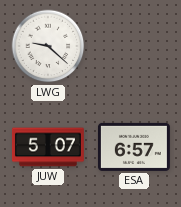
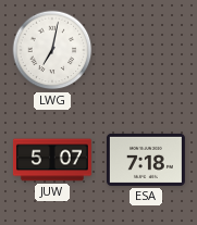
LWG: 9:22 -> 7:02
ESA: 6:57 -> 7:18
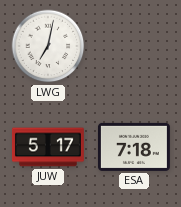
JUW: 5:07 -> 5:17
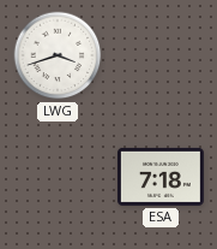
LWG: 7:02 -> 3:42
JUW: 5:17 -> none
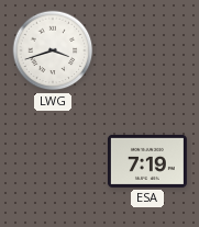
ESA: 7:18 -> 7:19
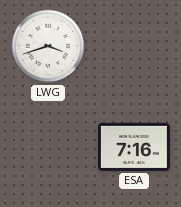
ESA: 7:19 -> 7:16
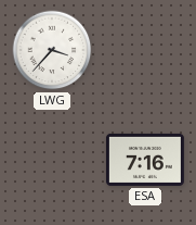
LWG: 3:42 -> 3:37
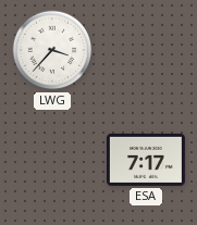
ESA: 7:16 -> 7:17
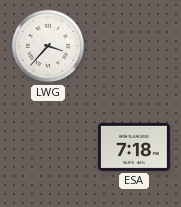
ESA: 7:17 -> 7:18
